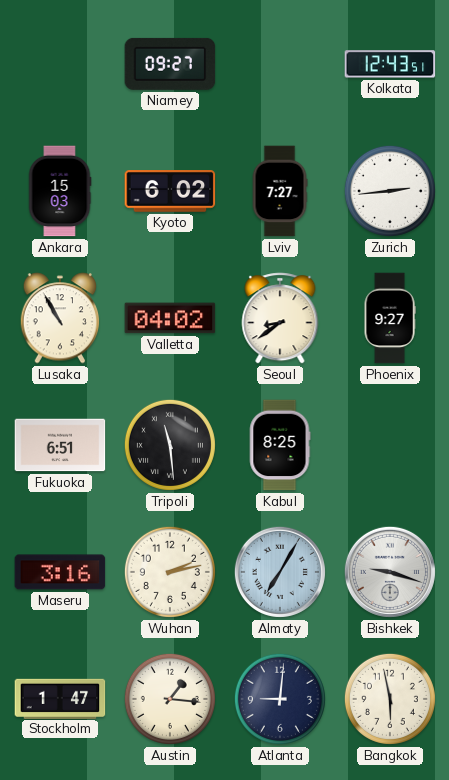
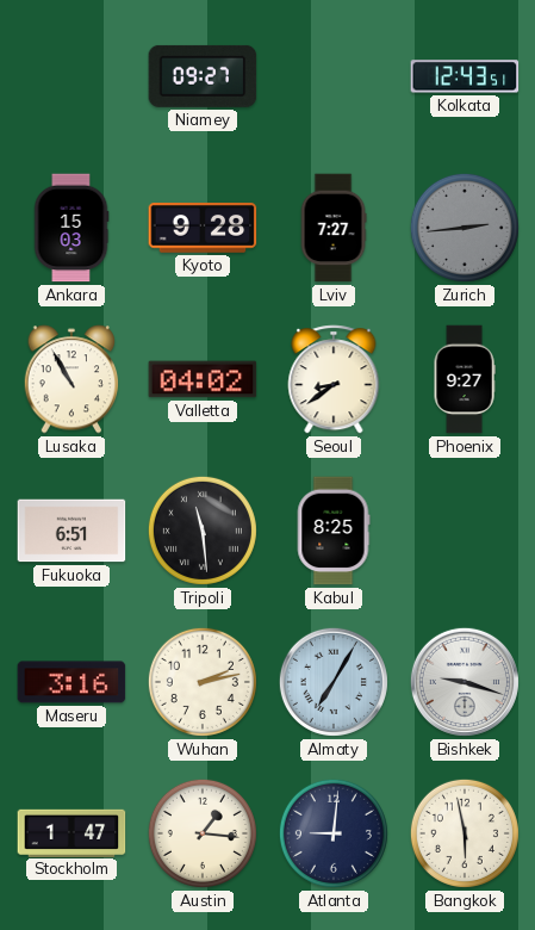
Kyoto: 6:02 -> 9:28
Zurich dial: white -> grey
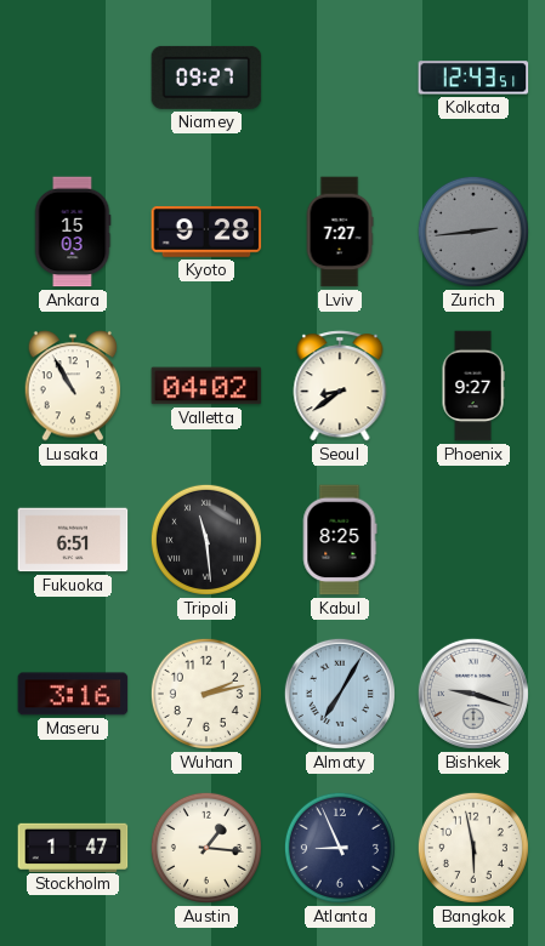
Atlanta: 9:01 -> 8:56
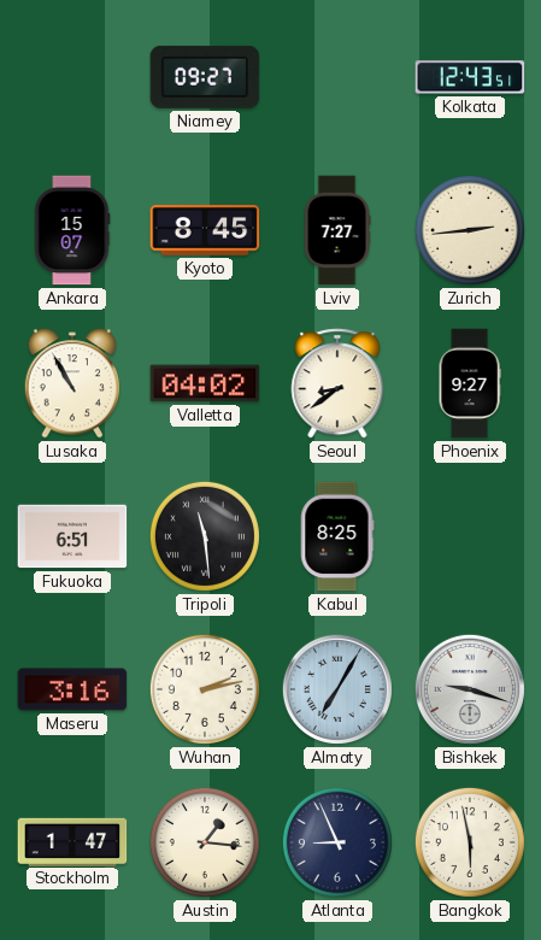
Ankara: 15:03 -> 15:07
Kyoto: 9:28 -> 8:45
Zurich dial: grey -> cream
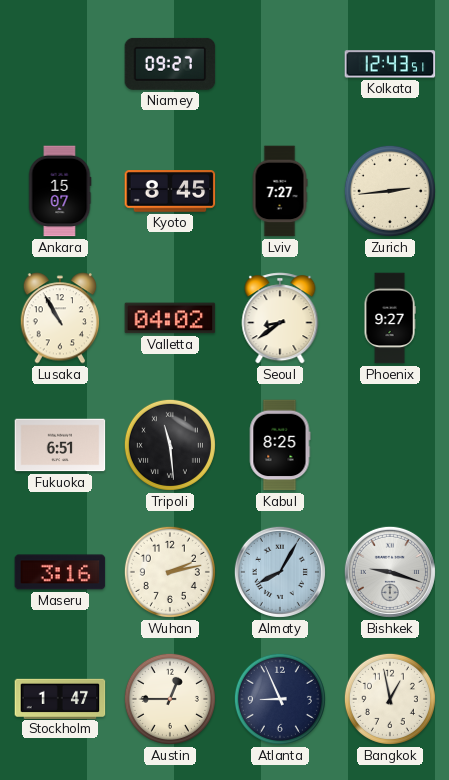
Almaty: 7:05 -> 8:05
Austin: 1:16 -> 12:45
Bangkok: 5:58 -> 12:58
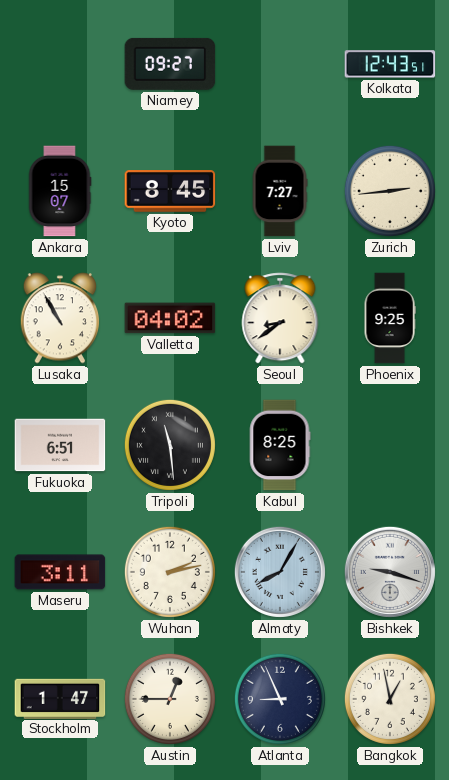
Phoenix: 9:27 -> 9:25
Maseru: 3:16 -> 3:11
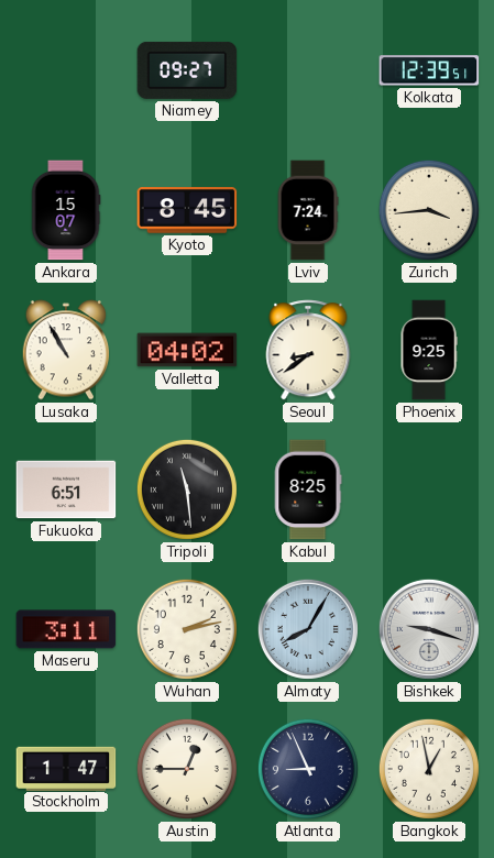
Kolkata: 12:43 -> 12:39
Lviv: 7:27 -> 7:24
Zurich: 2:44 -> 3:44
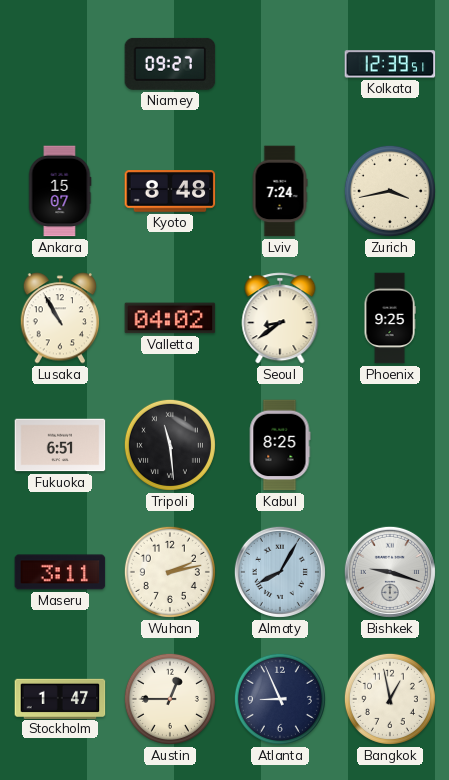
Kyoto: 8:45 -> 8:48
Zurich: 3:44 -> 3:43
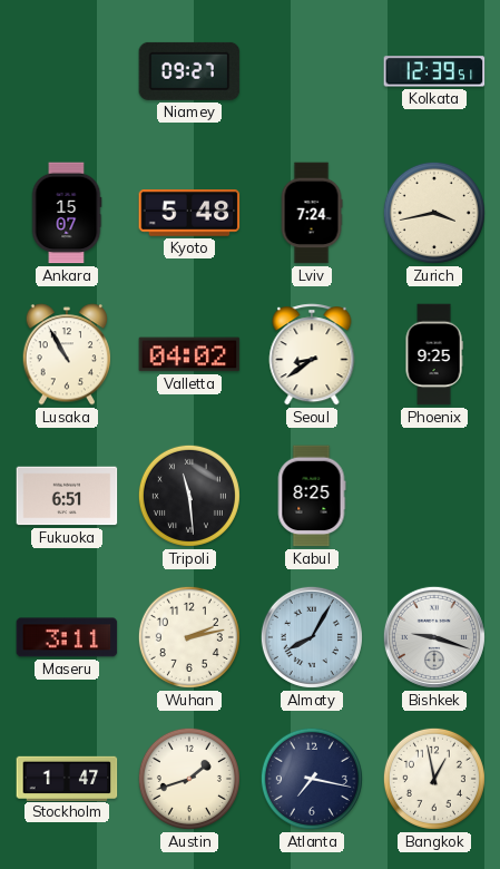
Kyoto: 8:48 -> 5:48
Austin: 12:45 -> 1:42
Atlanta: 8:56 -> 7:17
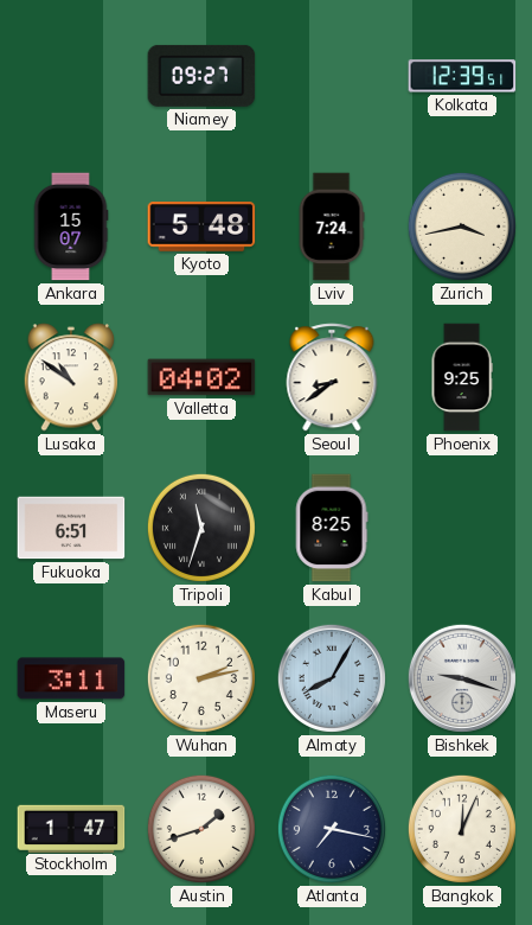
Lusaka: 10:55 -> 10:51
Tripoli: 11:29 -> 11:33
Bangkok: 12:58 -> 12:04
